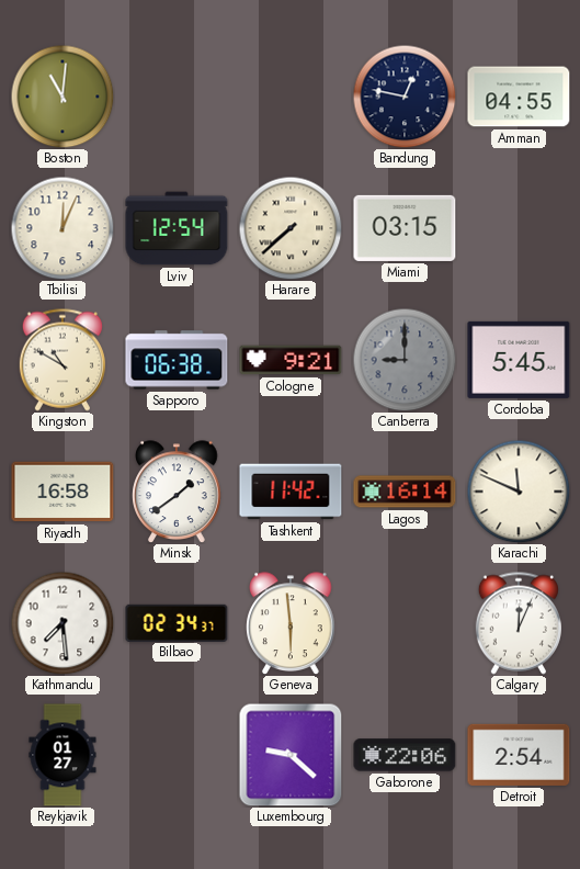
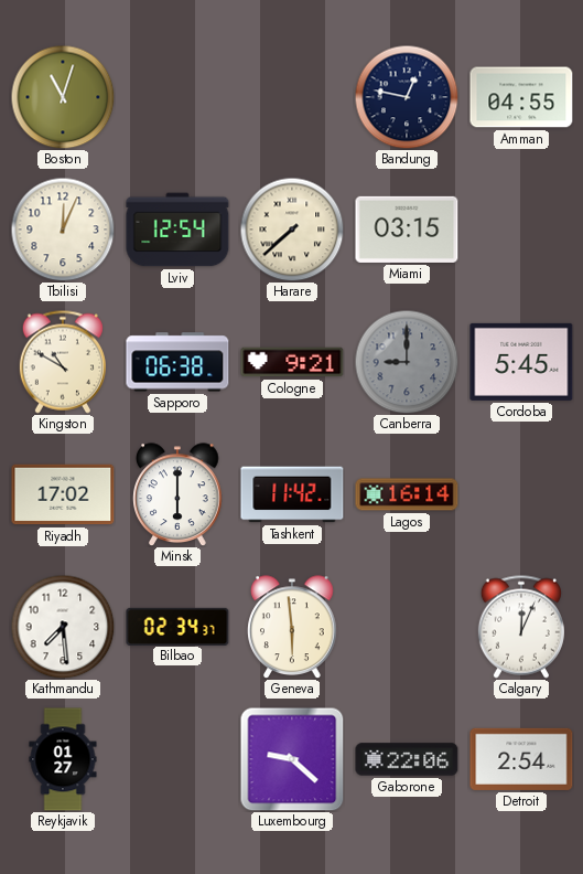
Boston: 11:01 -> 11:03
Riyadh: 16:58 -> 17:02
Minsk: 1:39 -> 6:00
Karachi: 11:49 -> none
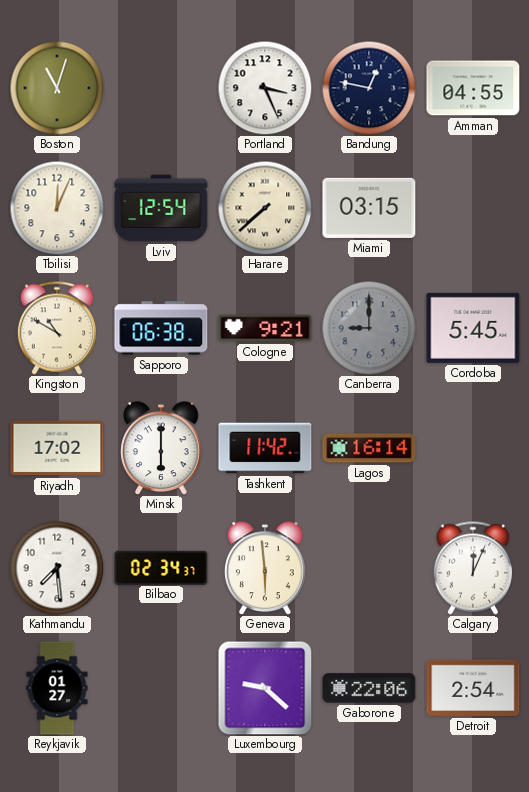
Portland: none -> 3:26
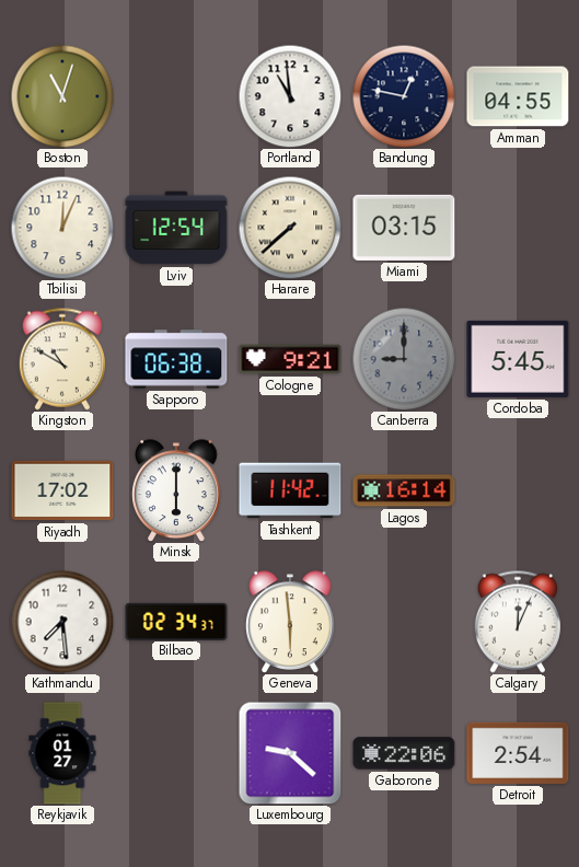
Portland: 3:26 -> 10:59
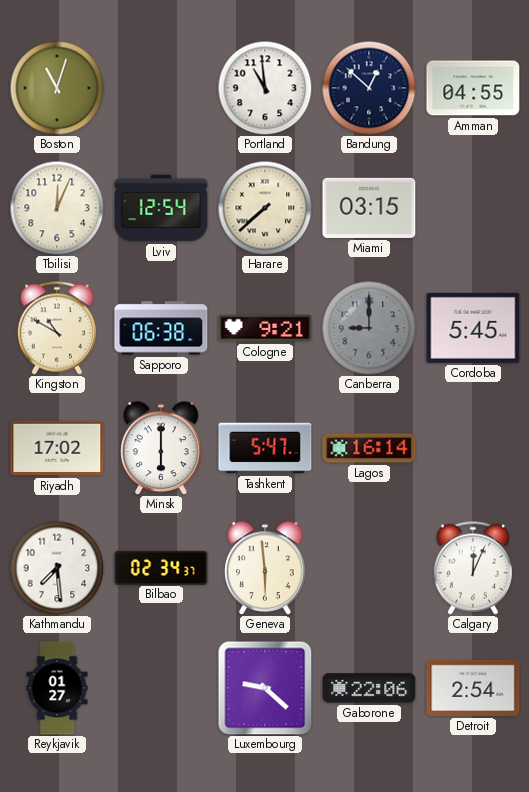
Bandung: 12:47 -> 12:52
Tashkent: 11:42 -> 5:47
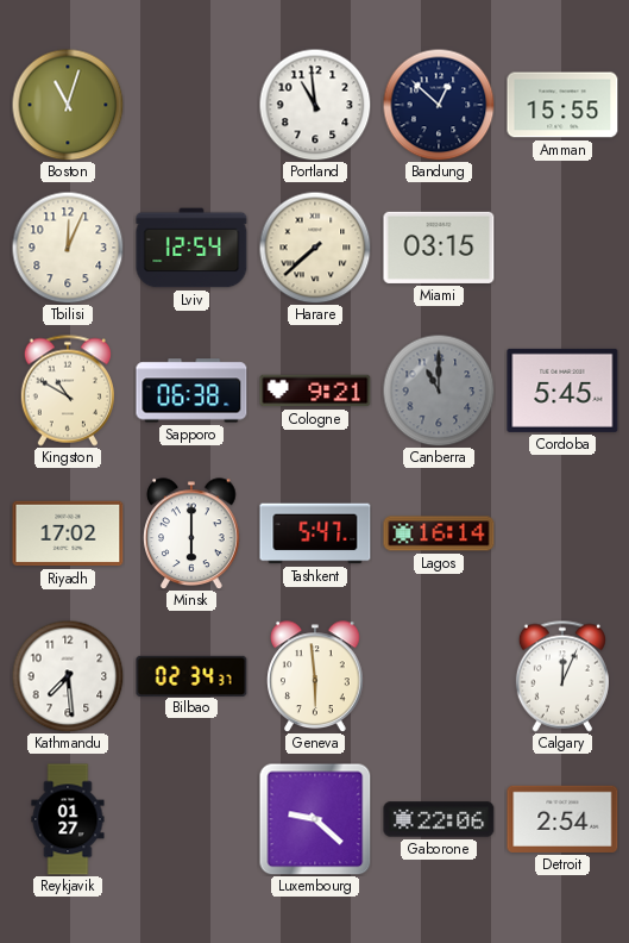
Amman: 04:55 -> 15:55
Canberra: 9:00 -> 11:00
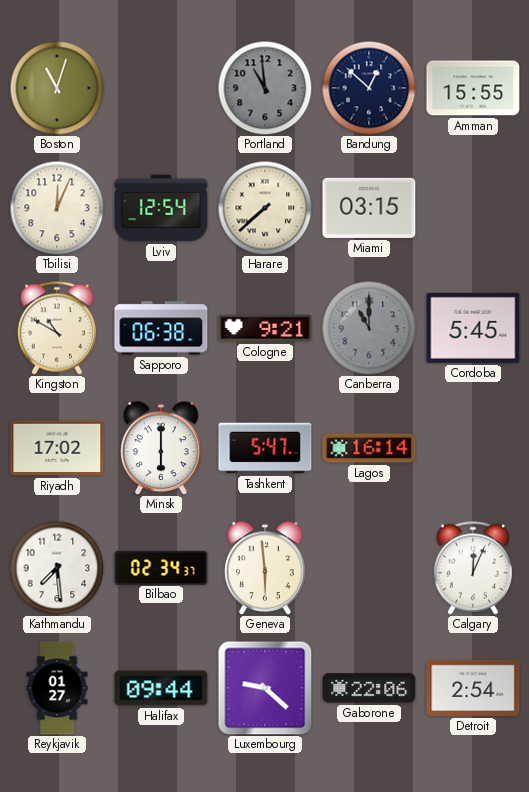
Portland dial: white -> grey
Halifax: none -> 09:44
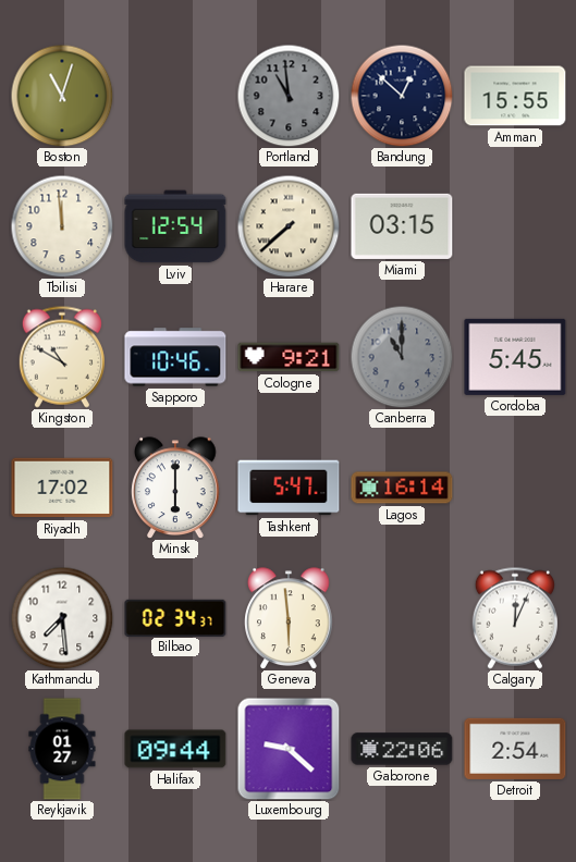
Tbilisi: 12:04 -> 11:59
Sapporo: 06:38 -> 10:46
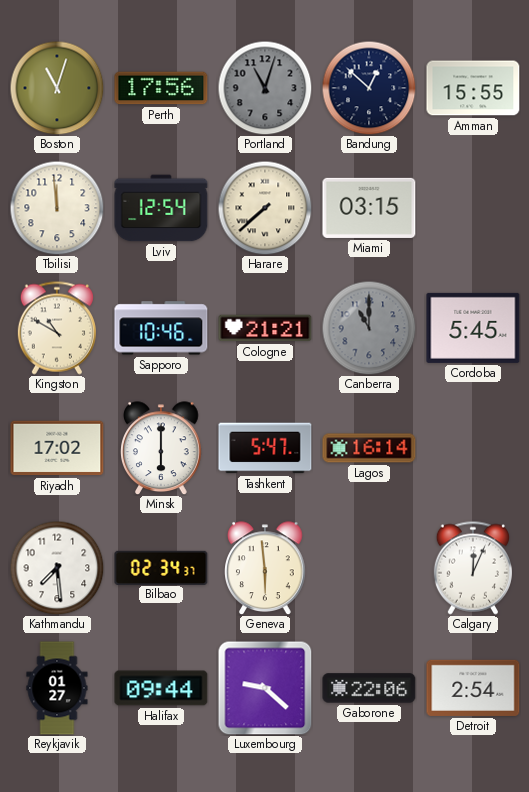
Perth: none -> 17:56
Portland: 10:59 -> 11:03
Cologne: 9:21 -> 21:21
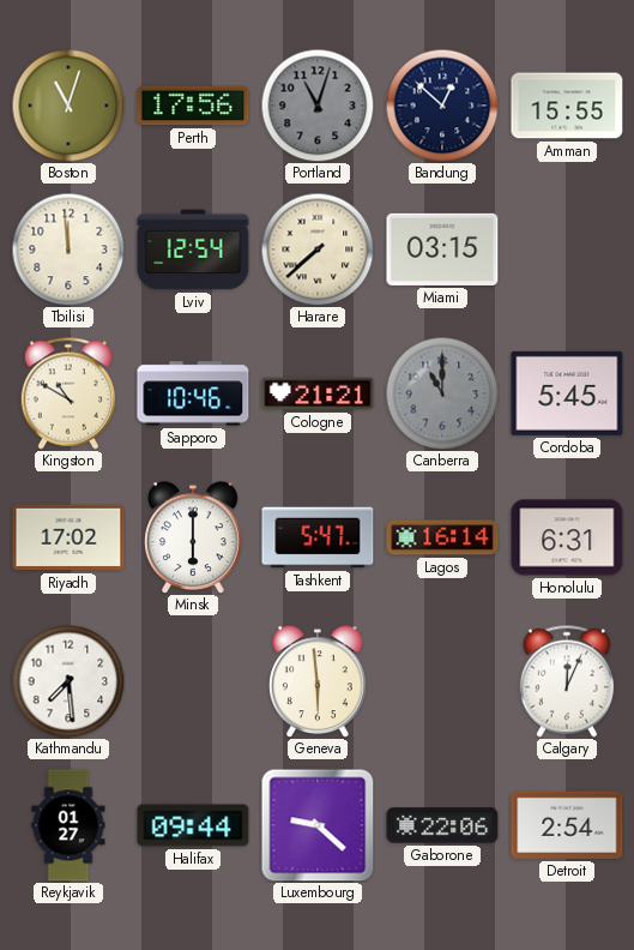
Honolulu: none -> 6:31
Bilbao: 02:34 -> none
